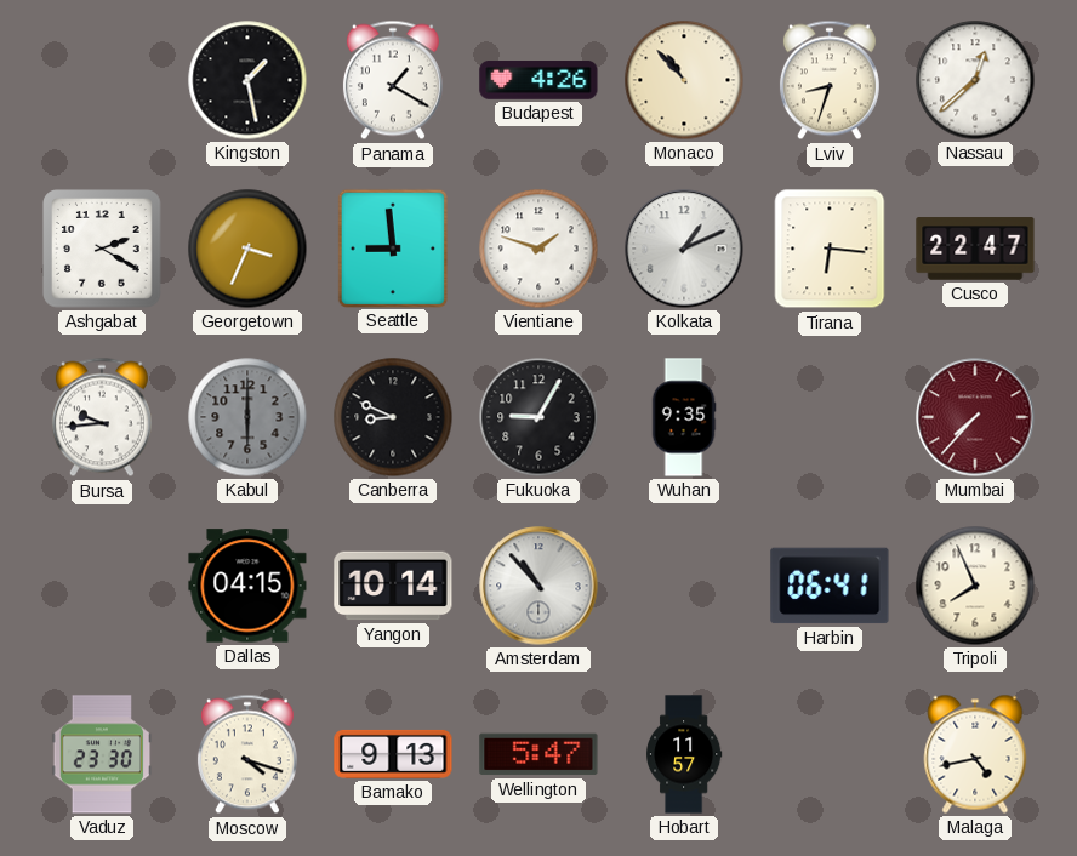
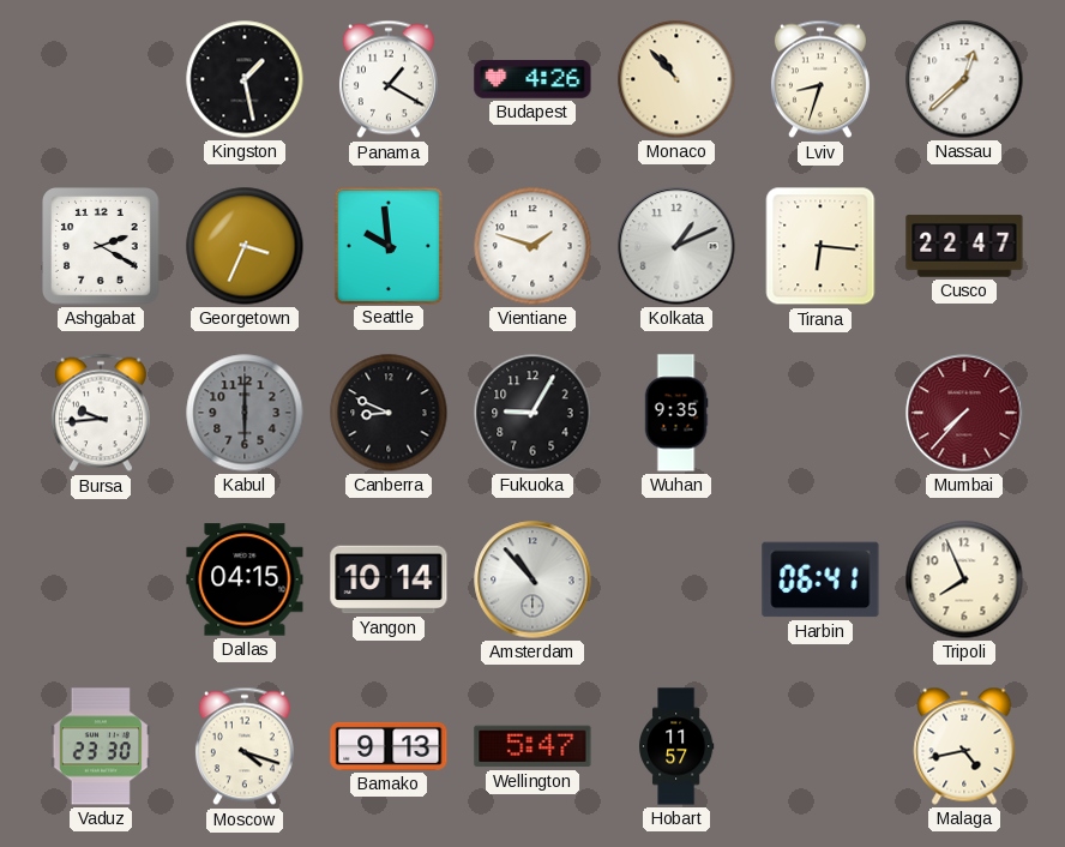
Seattle: 8:59 -> 9:59
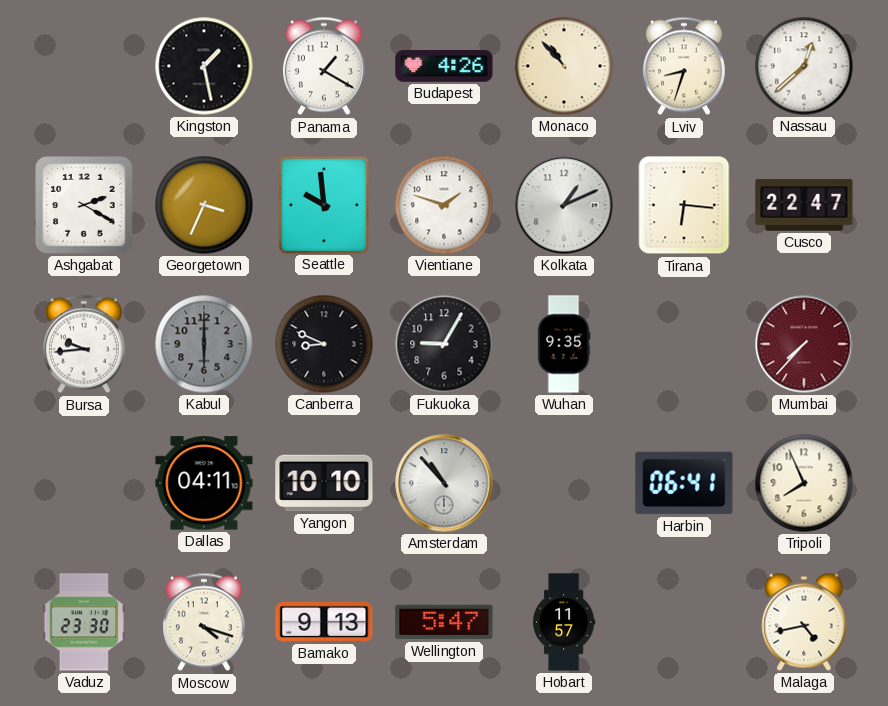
Dallas: 04:15 -> 04:11
Yangon: 10:14 -> 10:10
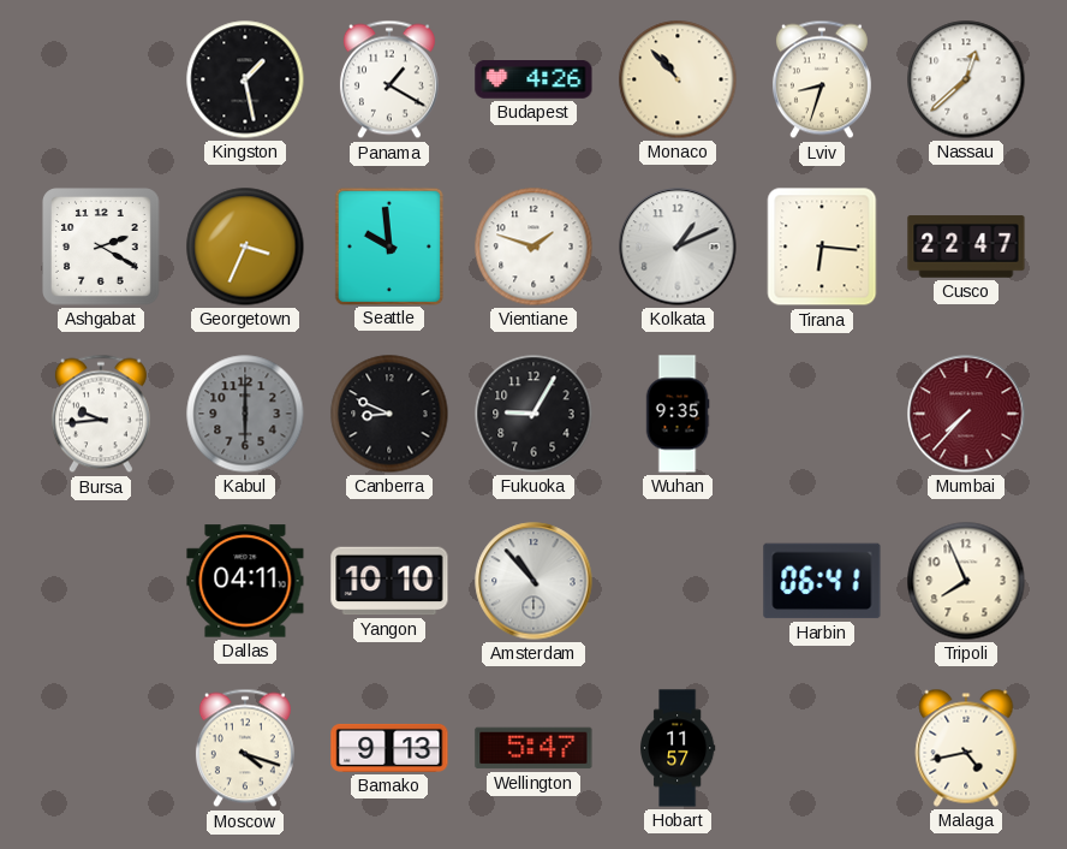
Vaduz: 23:30 -> none
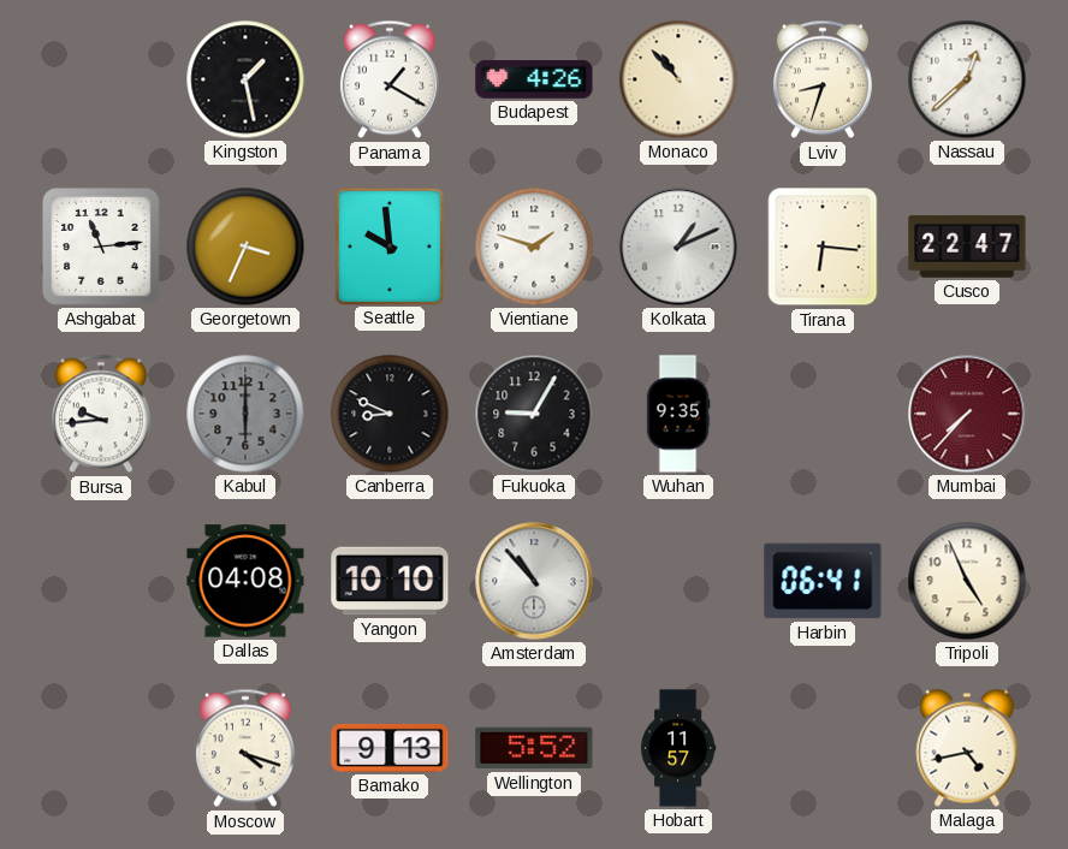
Ashgabat: 2:20 -> 11:14
Dallas: 04:11 -> 04:08
Tripoli: 7:56 -> 4:56
Wellington: 5:47 -> 5:52
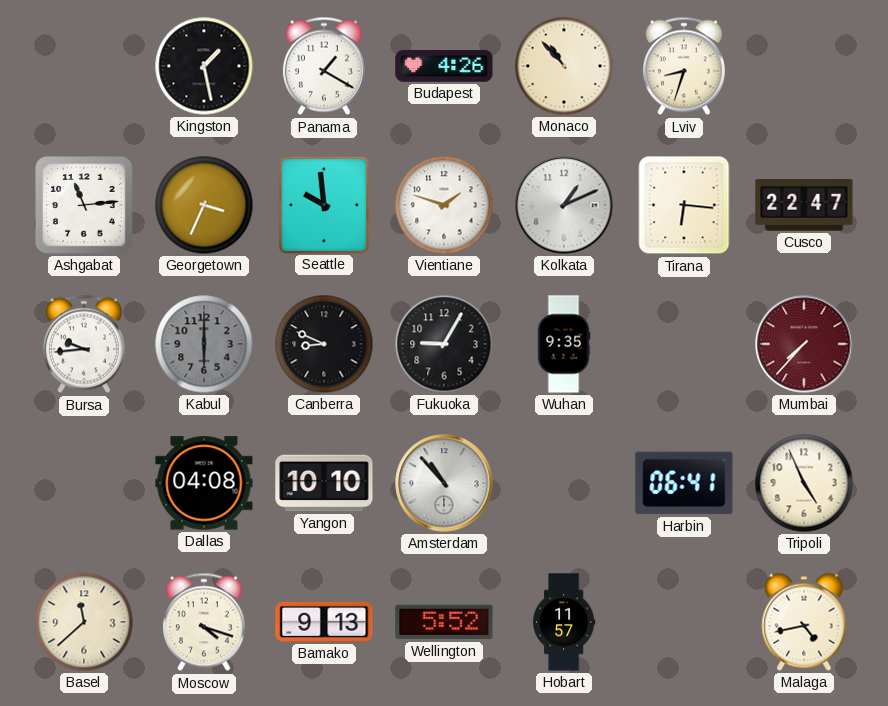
Nassau: 12:38 -> none
Basel: none -> 11:38
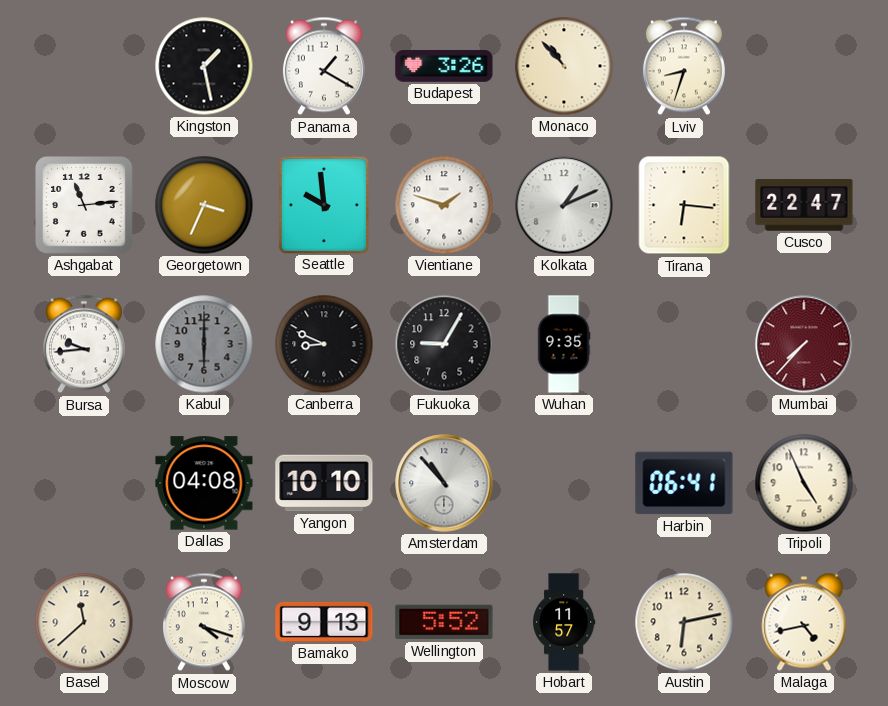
Budapest: 4:26 -> 3:26
Austin: none -> 6:13
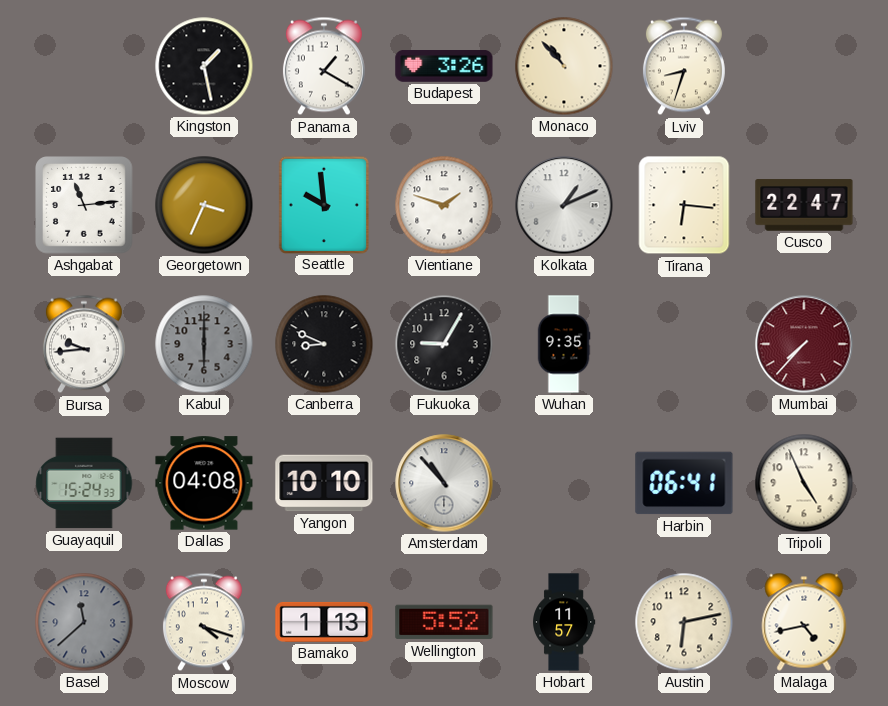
Guayaquil: none -> 15:24
Basel dial: cream -> grey
Bamako: 9:13 -> 1:13
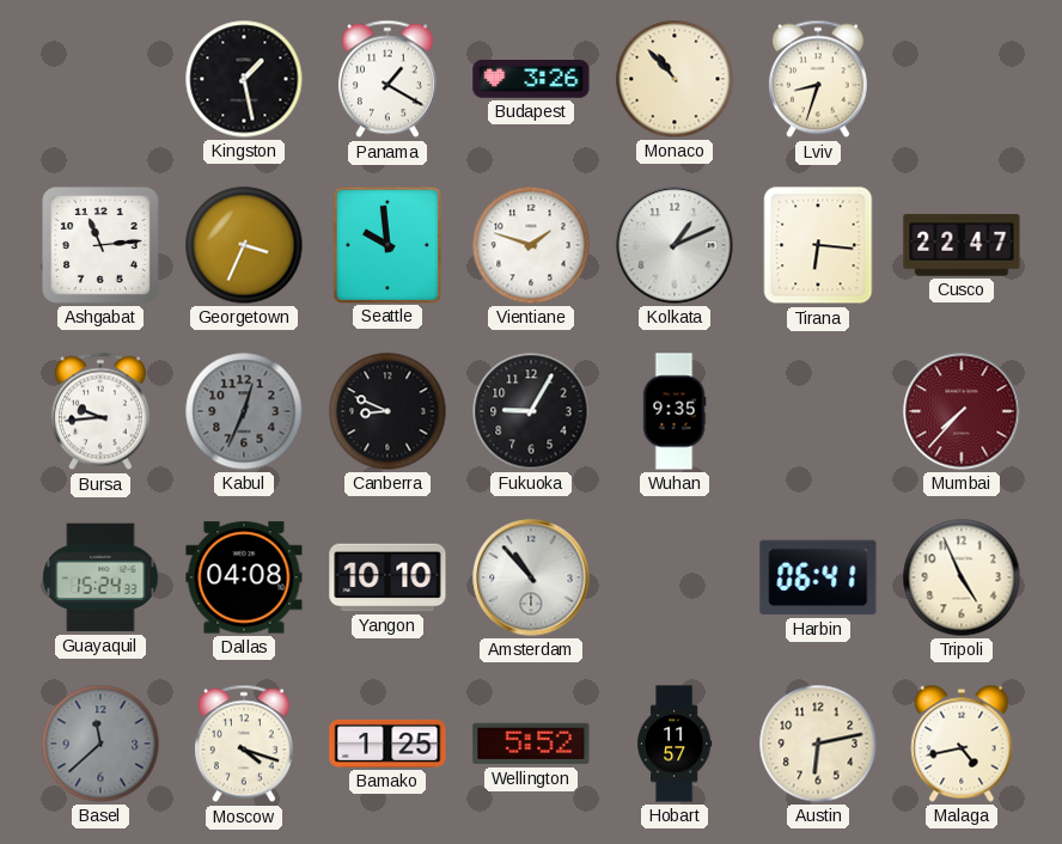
Kabul: 6:00 -> 12:34
Bamako: 1:13 -> 1:25
